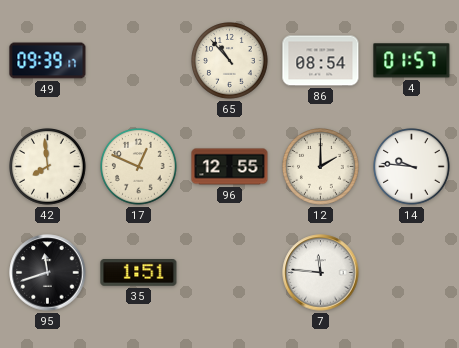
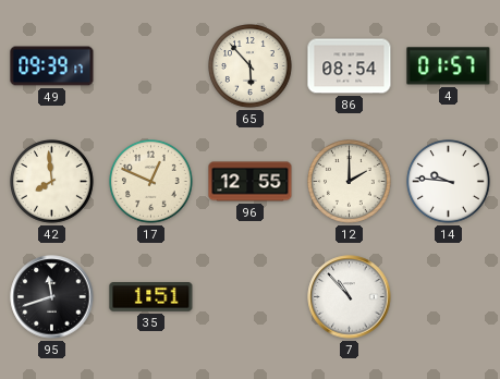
65: 10:53 -> 5:53
7: 11:46 -> 10:53
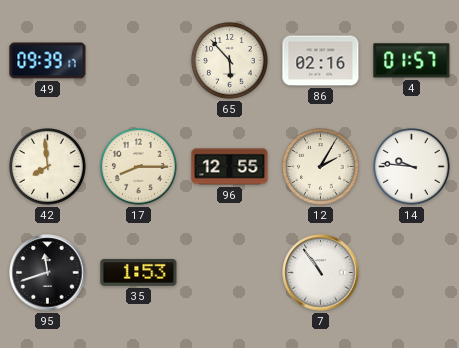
86: 08:54 -> 02:16
17: 12:49 -> 8:15
12: 2:00 -> 2:05
35: 1:51 -> 1:53
7: 10:53 -> 10:54
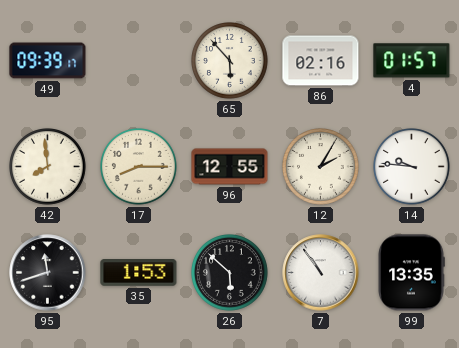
26: none -> 5:52
99: none -> 13:35
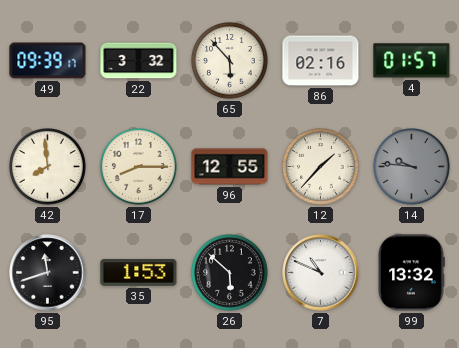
22: none -> 3:32
12: 2:05 -> 1:37
14 dial: white -> grey
7: 10:54 -> 10:49
99: 13:35 -> 13:32
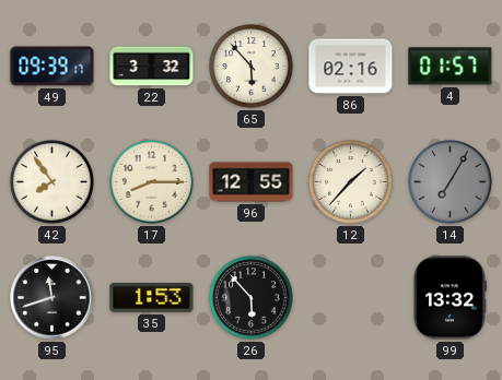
42: 7:59 -> 7:54
14: 9:46 -> 7:05
26: 5:52 -> 5:53
7: 10:49 -> none
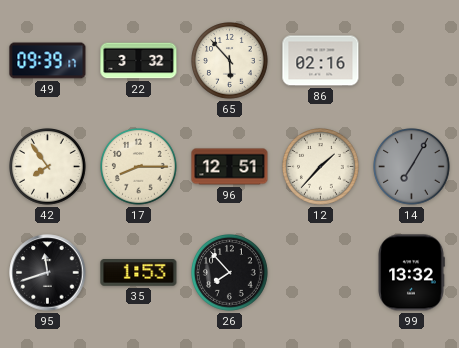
4: 01:57 -> none
96: 12:55 -> 12:51
26: 5:53 -> 7:53
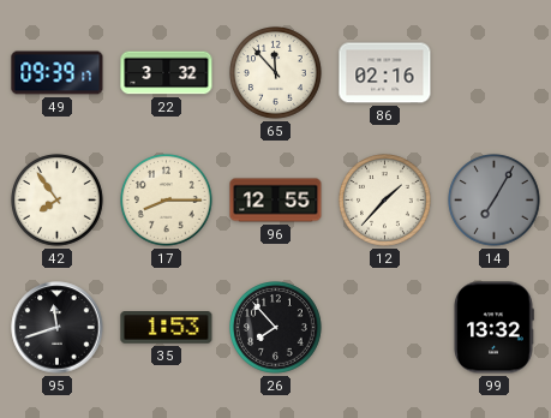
65: 5:53 -> 11:53
96: 12:51 -> 12:55
